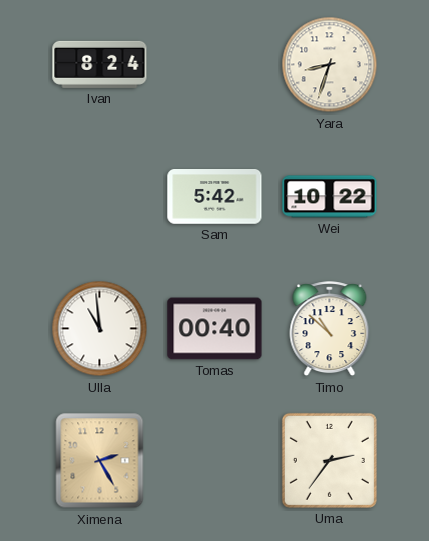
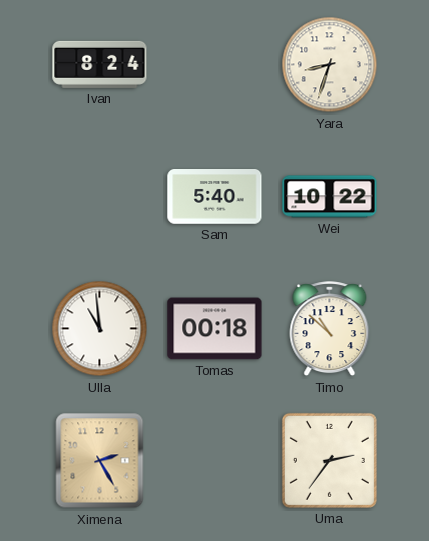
Sam: 5:42 -> 5:40
Tomas: 00:40 -> 00:18
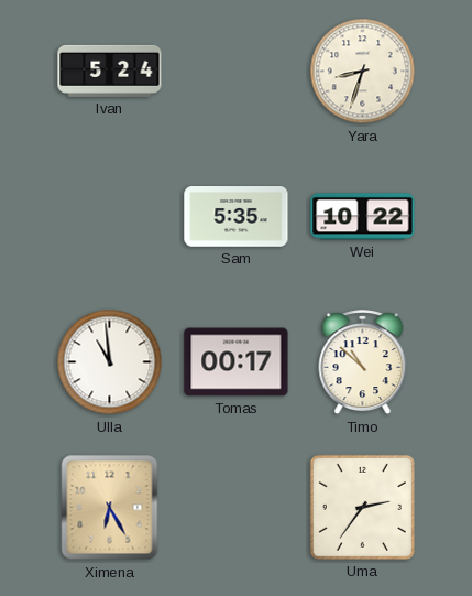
Ivan: 8:24 -> 5:24
Sam: 5:40 -> 5:35
Tomas: 00:18 -> 00:17
Ximena: 2:25 -> 6:25
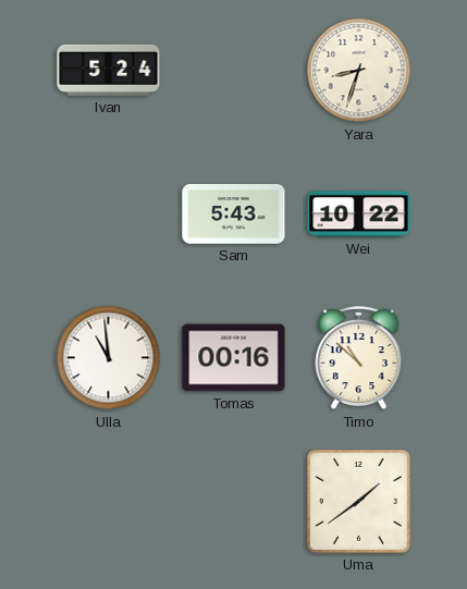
Sam: 5:35 -> 5:43
Tomas: 00:17 -> 00:16
Ximena: 6:25 -> none
Uma: 2:36 -> 1:39
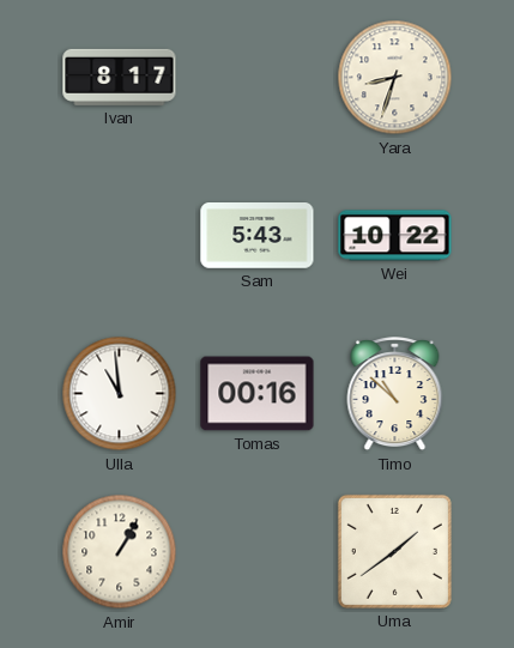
Ivan: 5:24 -> 8:17
Amir: none -> 1:05
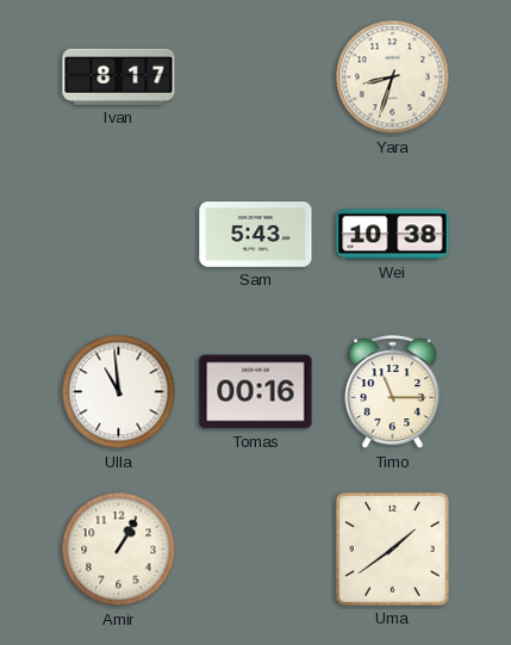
Wei: 10:22 -> 10:38
Timo: 10:52 -> 11:15
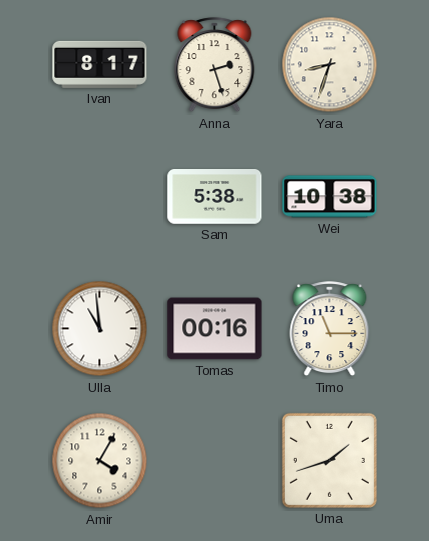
Anna: none -> 2:27
Sam: 5:43 -> 5:38
Amir: 1:05 -> 4:05
Uma: 1:39 -> 1:42
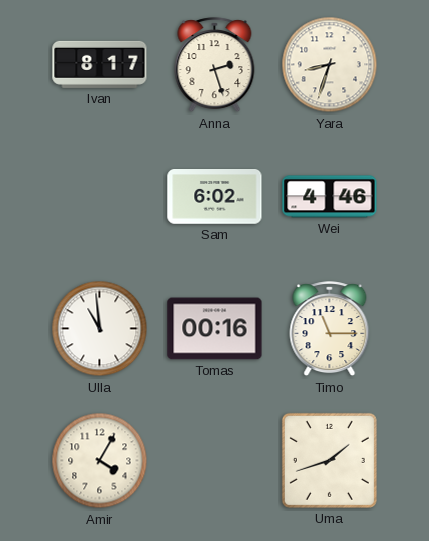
Sam: 5:38 -> 6:02
Wei: 10:38 -> 4:46
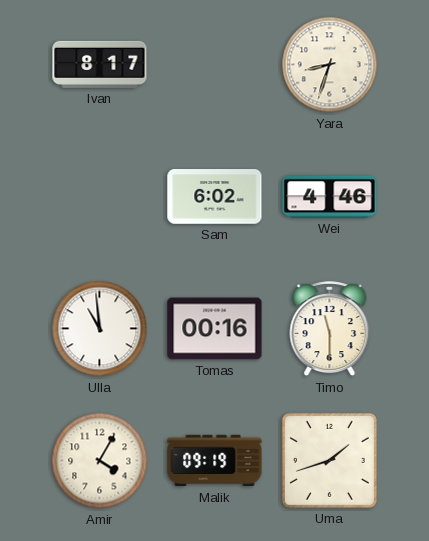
Anna: 2:27 -> none
Timo: 11:15 -> 11:30
Malik: none -> 09:19
